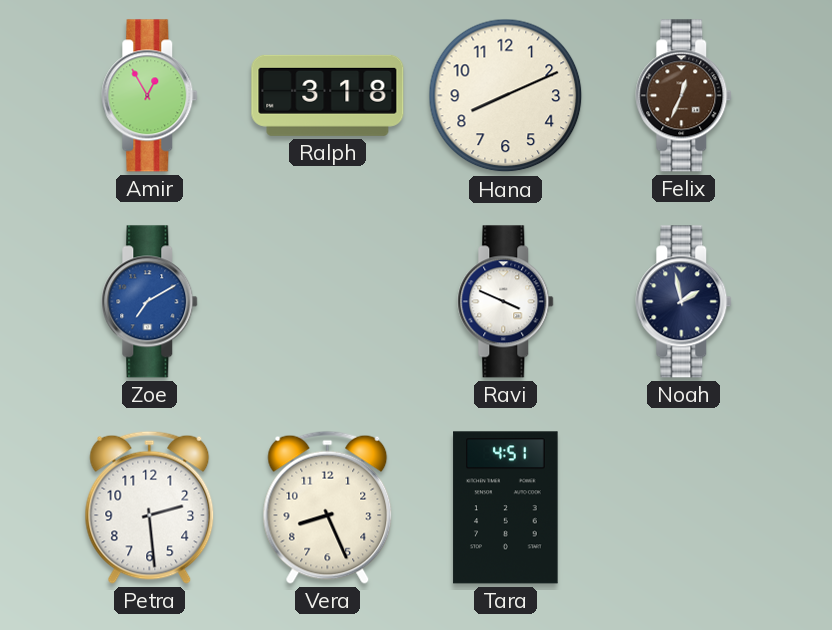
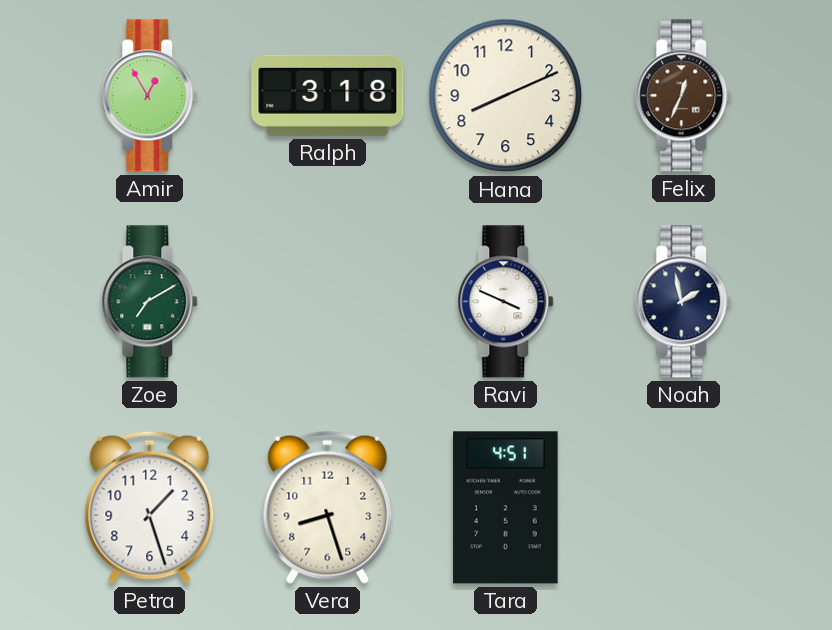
Zoe dial: blue -> green
Petra: 2:29 -> 1:27
Vera: 8:26 -> 8:27
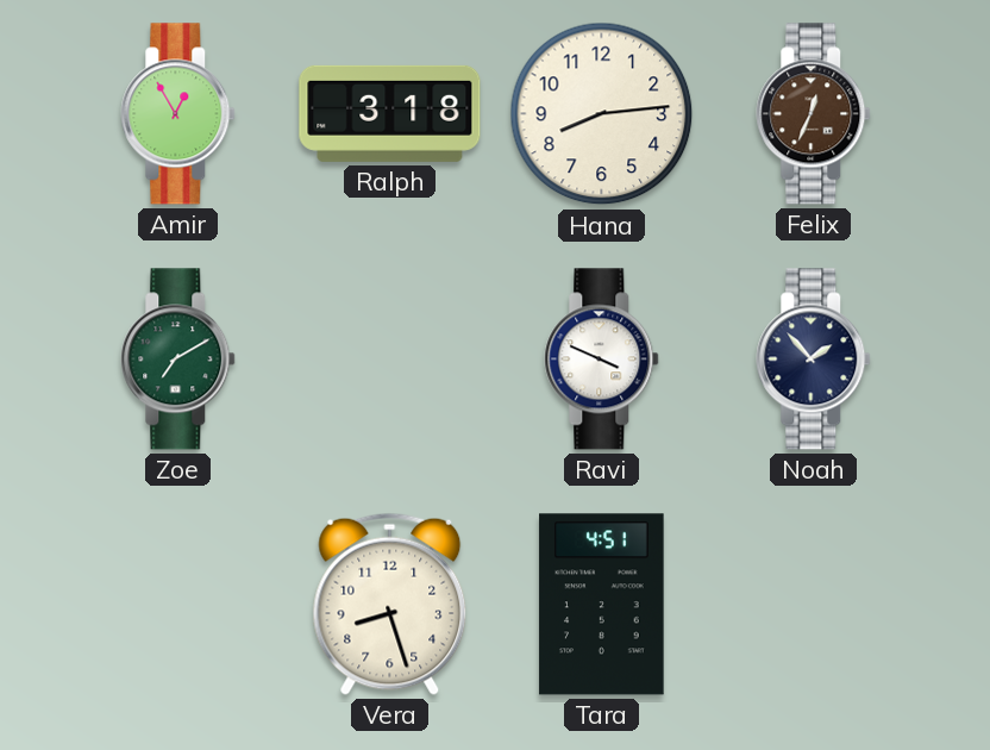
Hana: 8:11 -> 8:14
Noah: 1:58 -> 1:53
Petra: 1:27 -> none
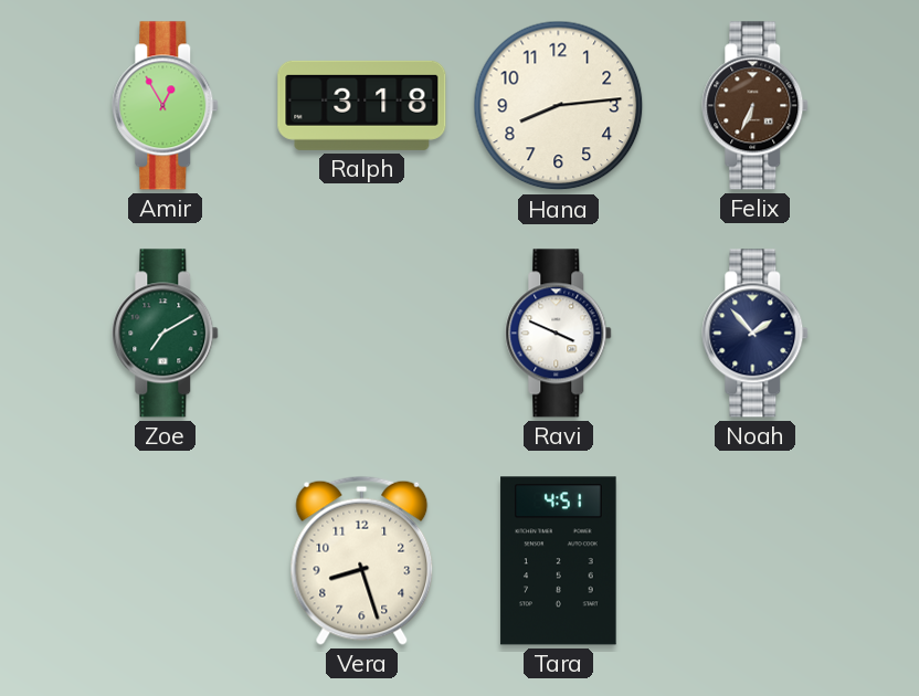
Felix: 12:34 -> 6:34
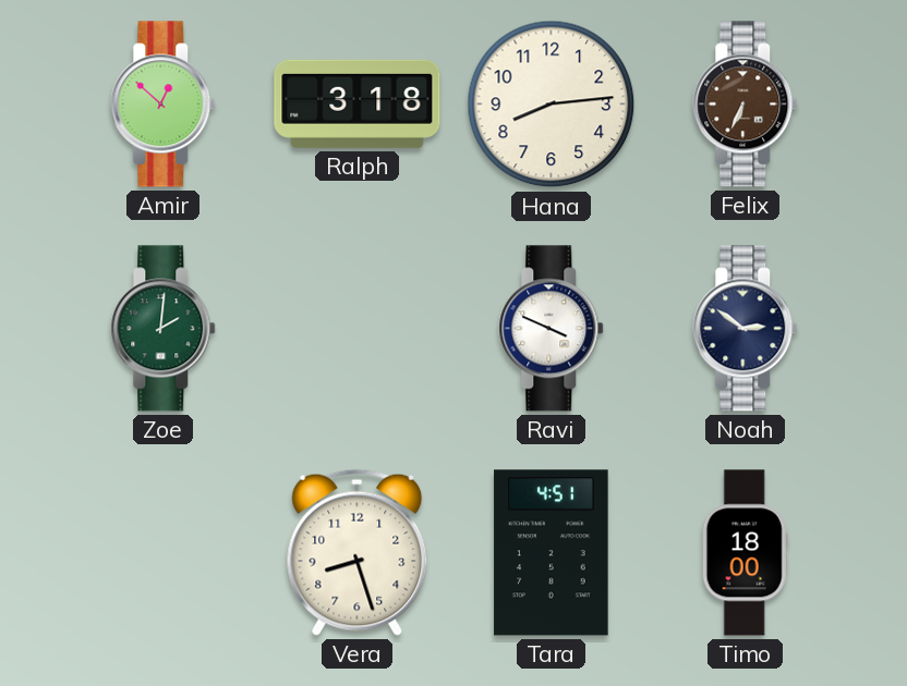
Amir: 12:55 -> 12:52
Zoe: 7:10 -> 2:01
Noah: 1:53 -> 2:51
Timo: none -> 18:00
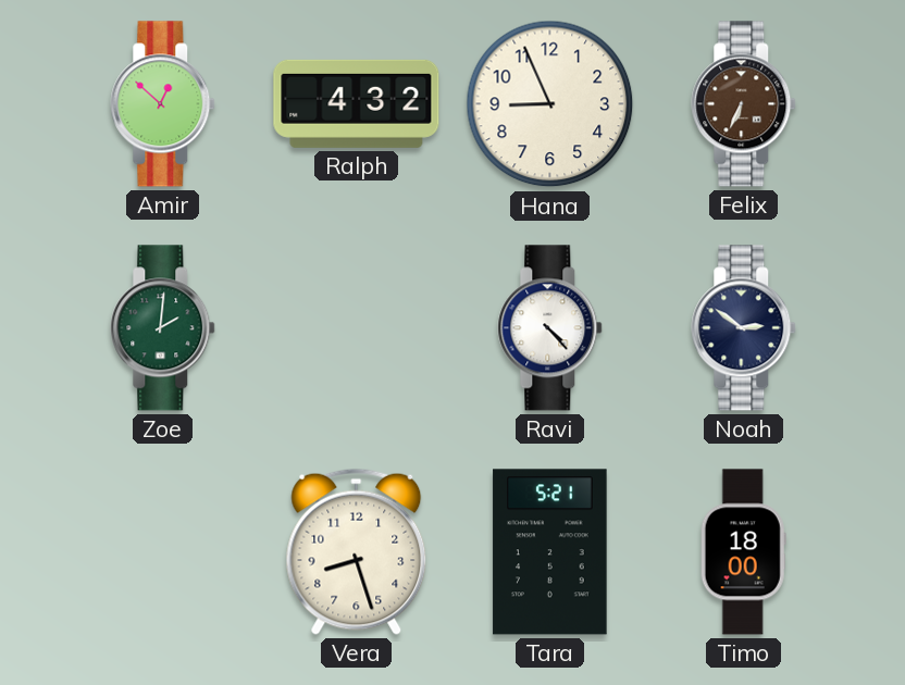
Ralph: 3:18 -> 4:32
Hana: 8:14 -> 8:56
Ravi: 3:49 -> 4:23
Tara: 4:51 -> 5:21
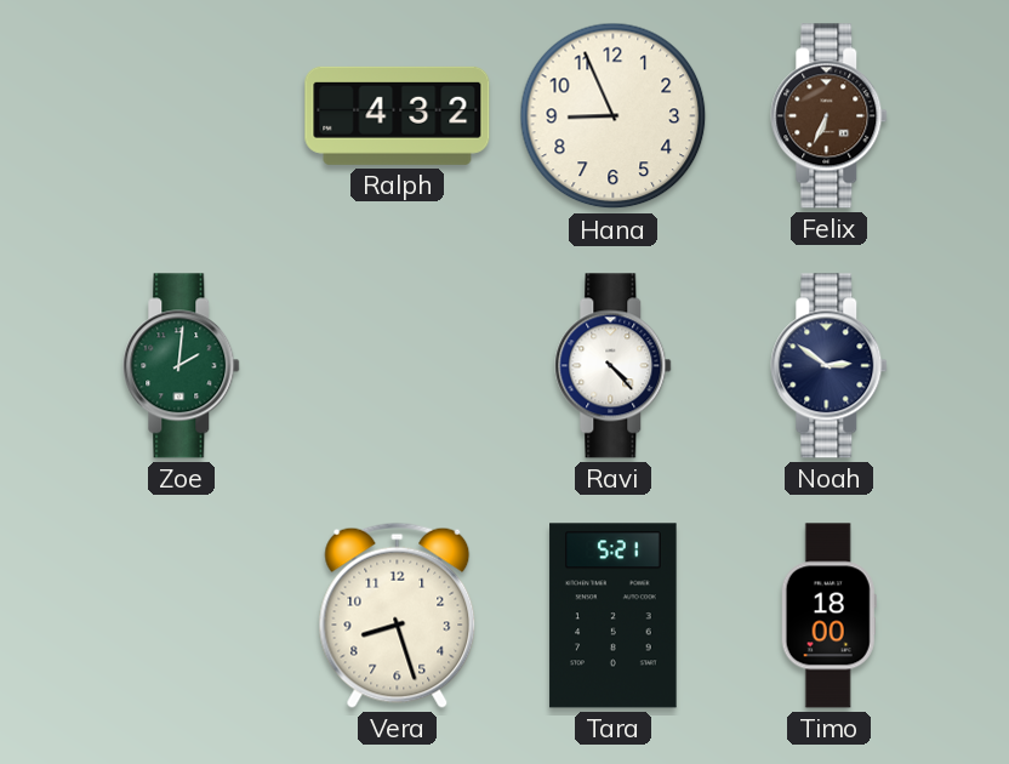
Amir: 12:52 -> none
